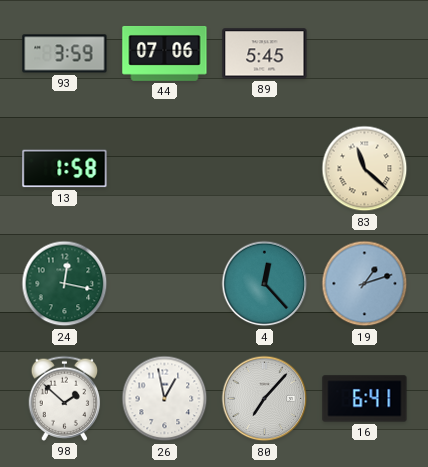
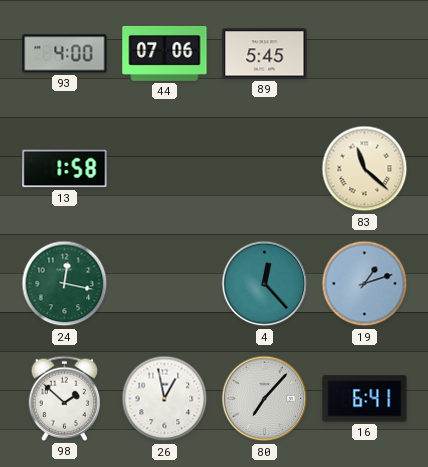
93: 3:59 -> 4:00
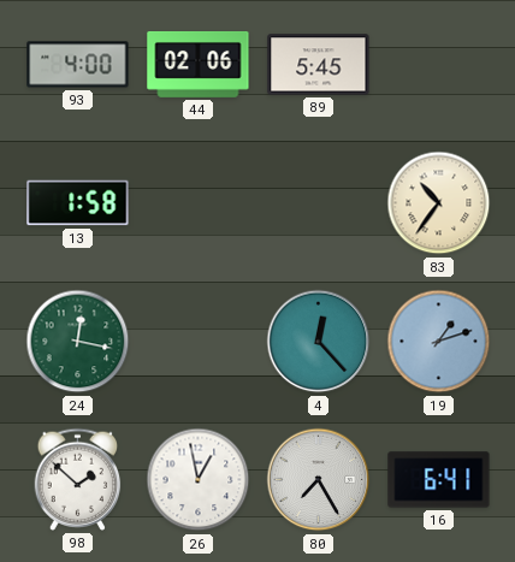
44: 07:06 -> 02:06
83: 11:22 -> 10:36
80: 7:07 -> 7:25
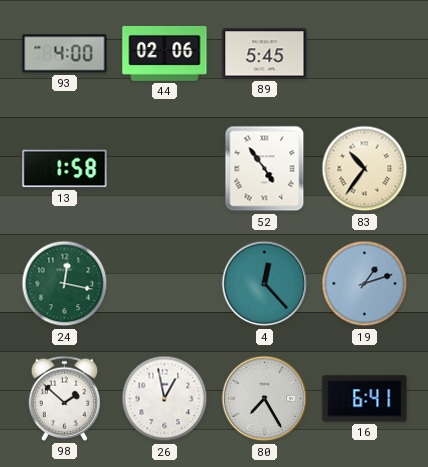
52: none -> 4:54
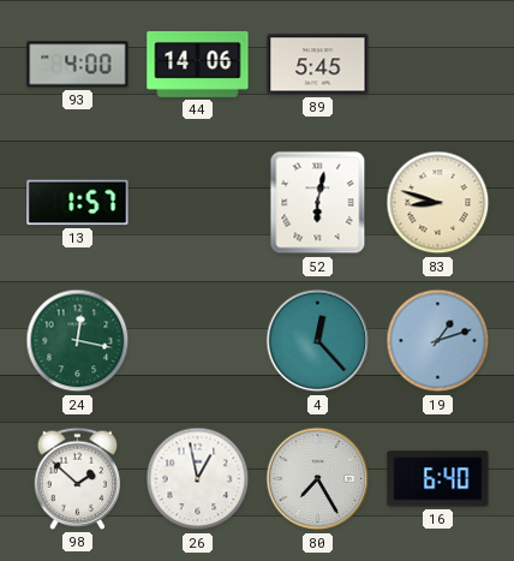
44: 02:06 -> 14:06
13: 1:58 -> 1:57
52: 4:54 -> 6:02
83: 10:36 -> 8:48
16: 6:41 -> 6:40
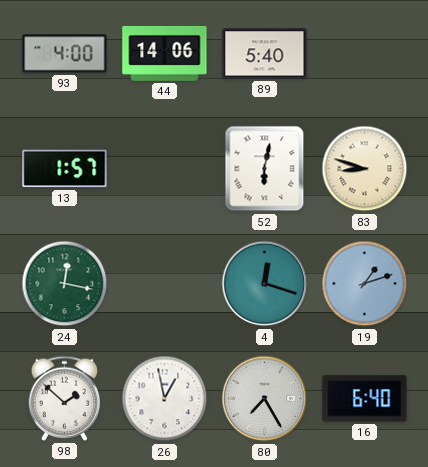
89: 5:45 -> 5:40
4: 12:23 -> 12:18
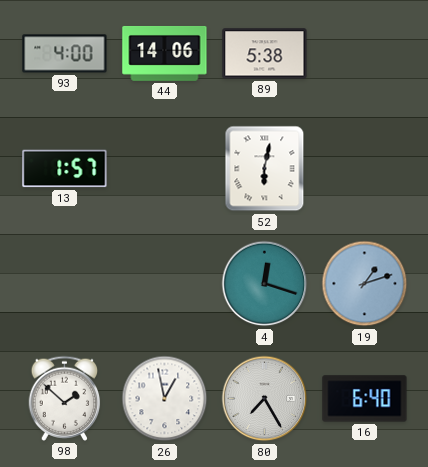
89: 5:40 -> 5:38
83: 8:48 -> none
24: 12:17 -> none
